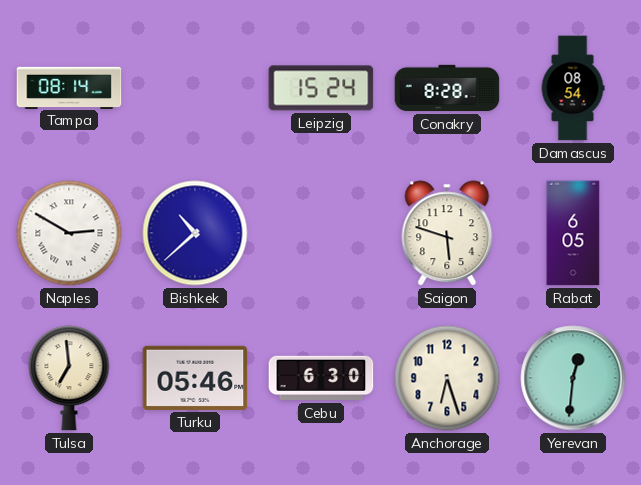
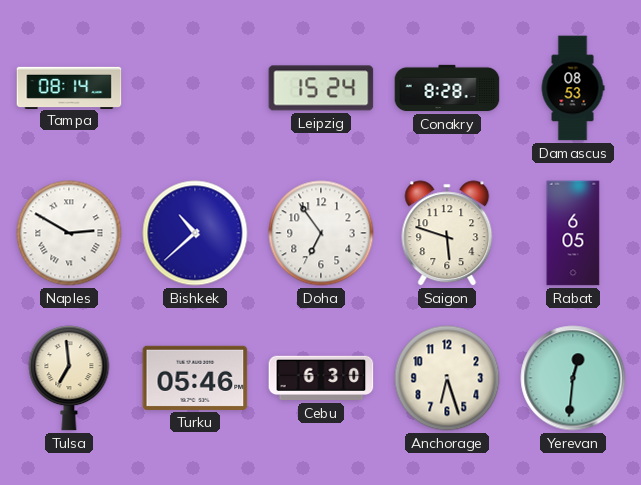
Damascus: 08:54 -> 08:53
Doha: none -> 6:54
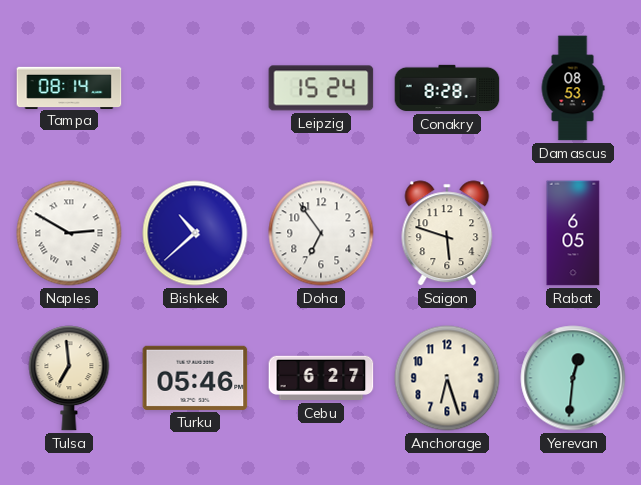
Cebu: 6:30 -> 6:27
